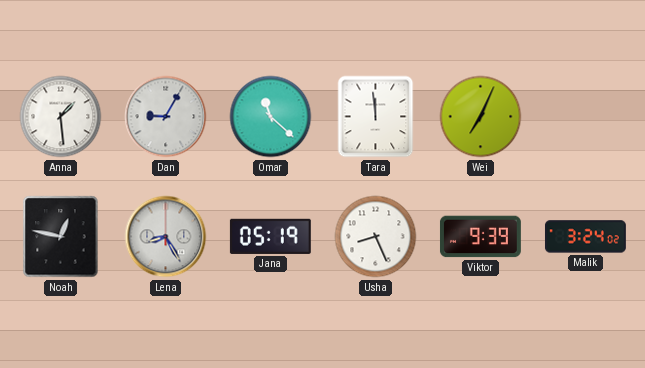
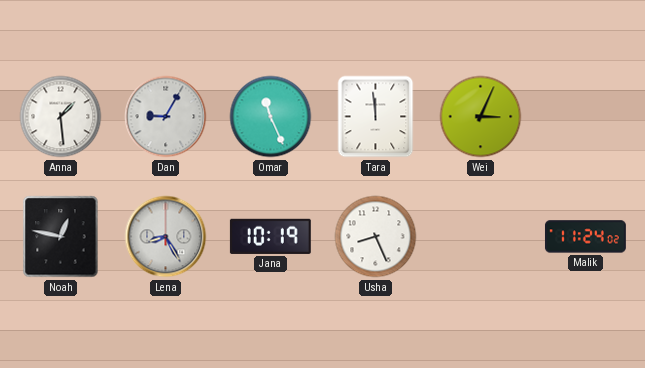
Omar: 11:22 -> 11:26
Wei: 7:04 -> 3:04
Jana: 05:19 -> 10:19
Viktor: 9:39 -> none
Malik: 3:24 -> 11:24
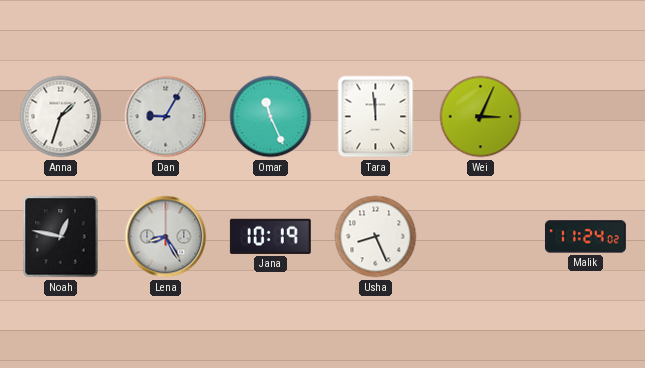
Anna: 1:29 -> 1:33
